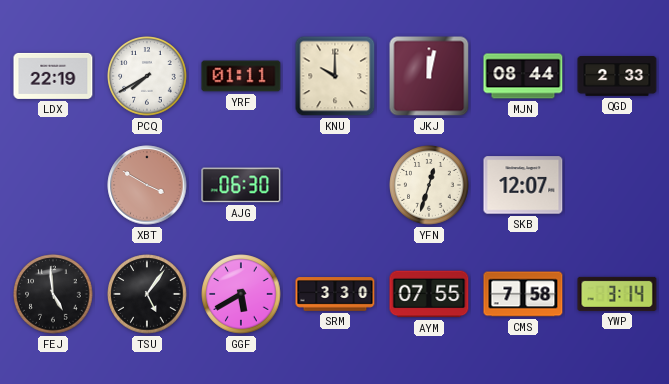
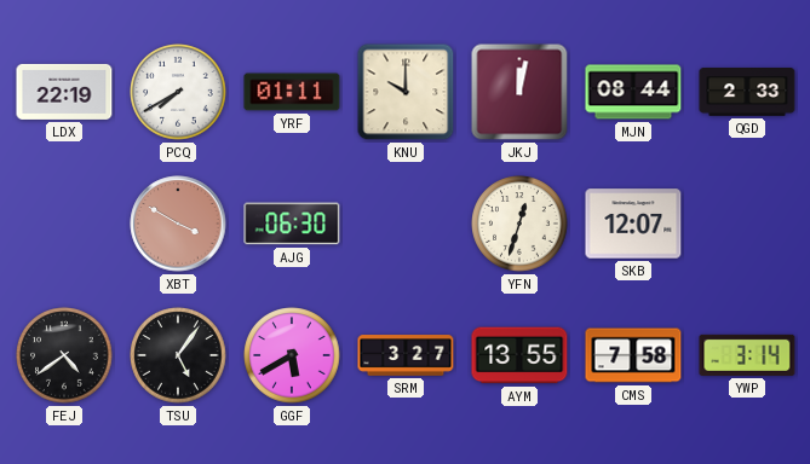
FEJ: 4:59 -> 4:39
SRM: 3:30 -> 3:27
AYM: 07:55 -> 13:55
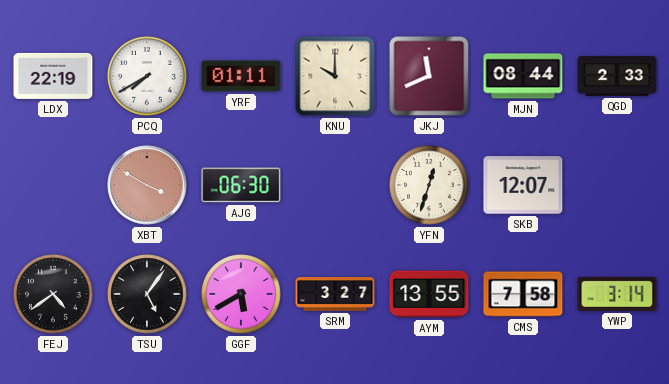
JKJ: 12:02 -> 11:41
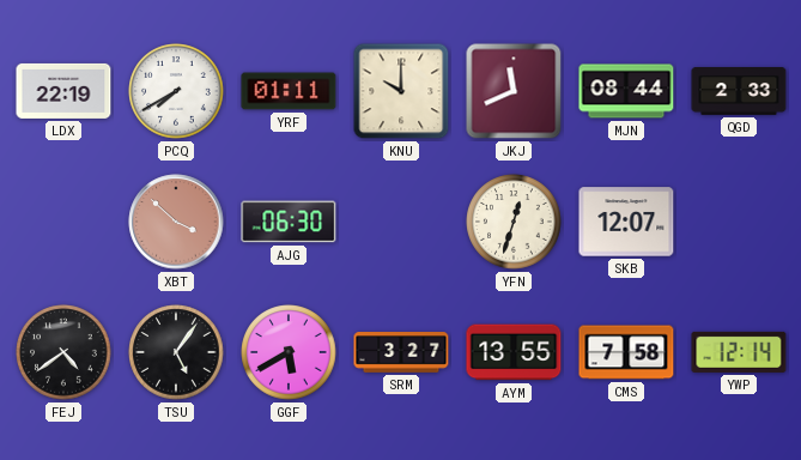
XBT: 3:50 -> 3:52
YWP: 3:14 -> 12:14
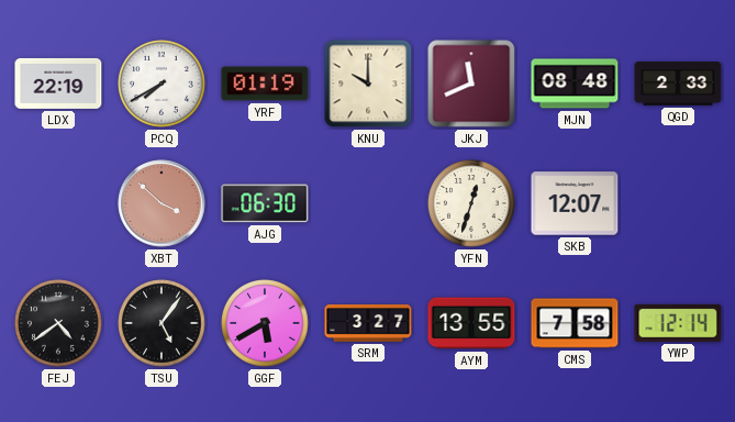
YRF: 01:11 -> 01:19
MJN: 08:44 -> 08:48
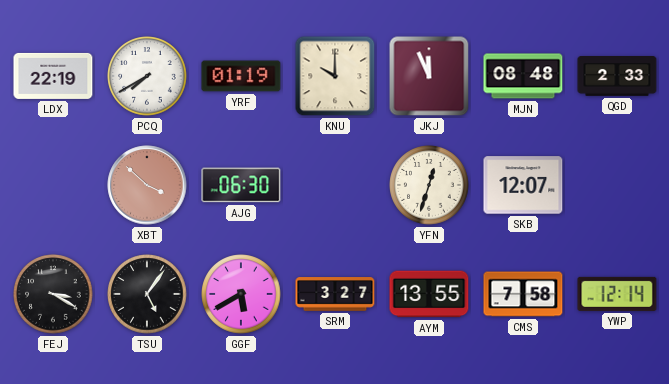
JKJ: 11:41 -> 11:56
FEJ: 4:39 -> 3:20
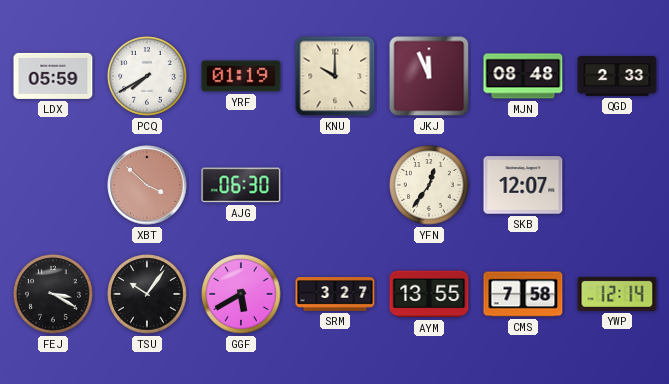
LDX: 22:19 -> 05:59
YFN: 12:33 -> 12:36
TSU: 5:06 -> 10:06
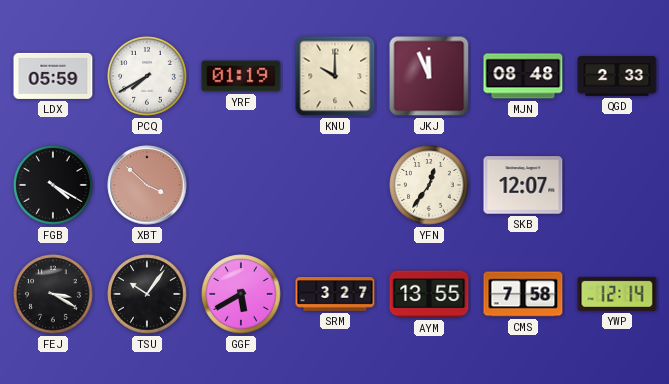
FGB: none -> 4:20
AJG: 06:30 -> none
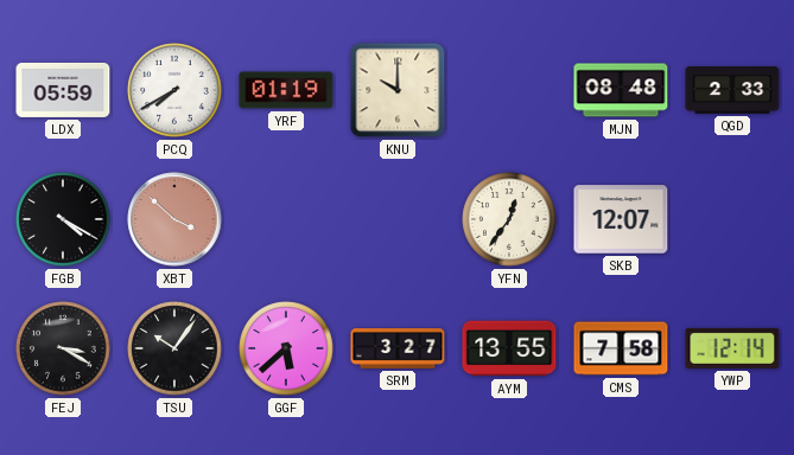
JKJ: 11:56 -> none
GGF: 5:40 -> 5:38
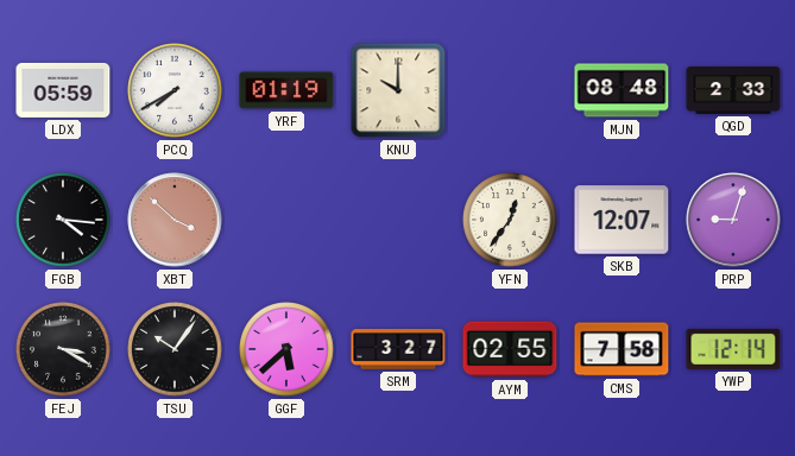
FGB: 4:20 -> 4:16
PRP: none -> 9:03
AYM: 13:55 -> 02:55
